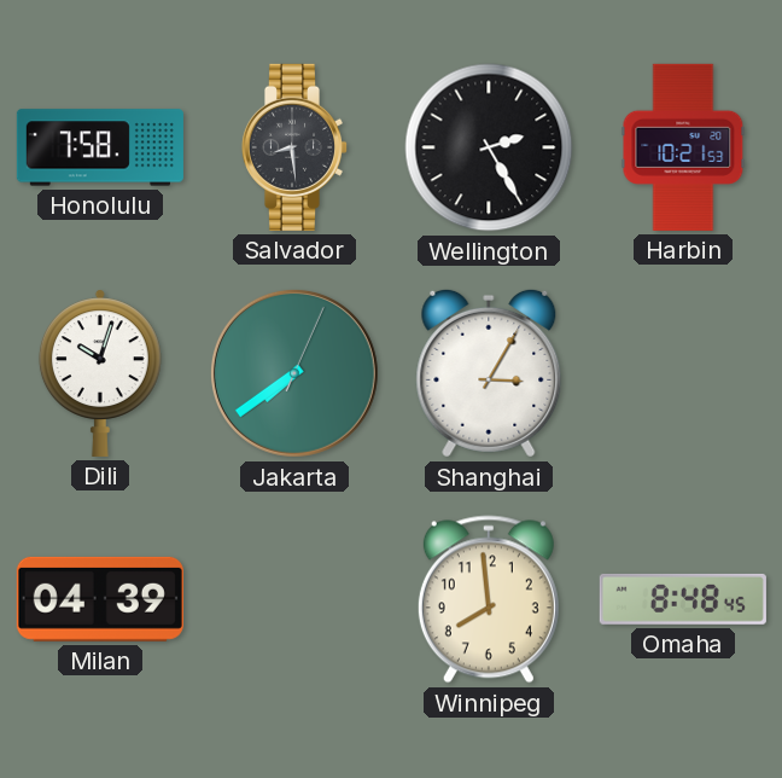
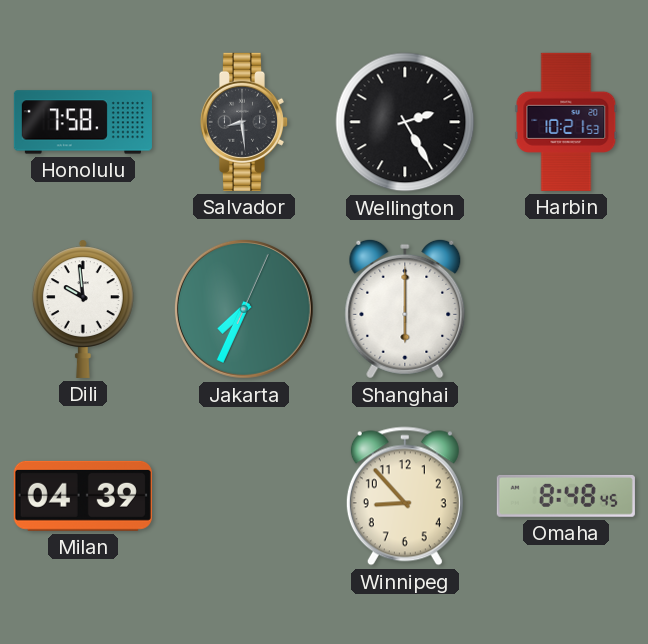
Dili: 10:03 -> 9:59
Jakarta: 7:39 -> 7:34
Shanghai: 3:05 -> 6:00
Winnipeg: 7:59 -> 8:53
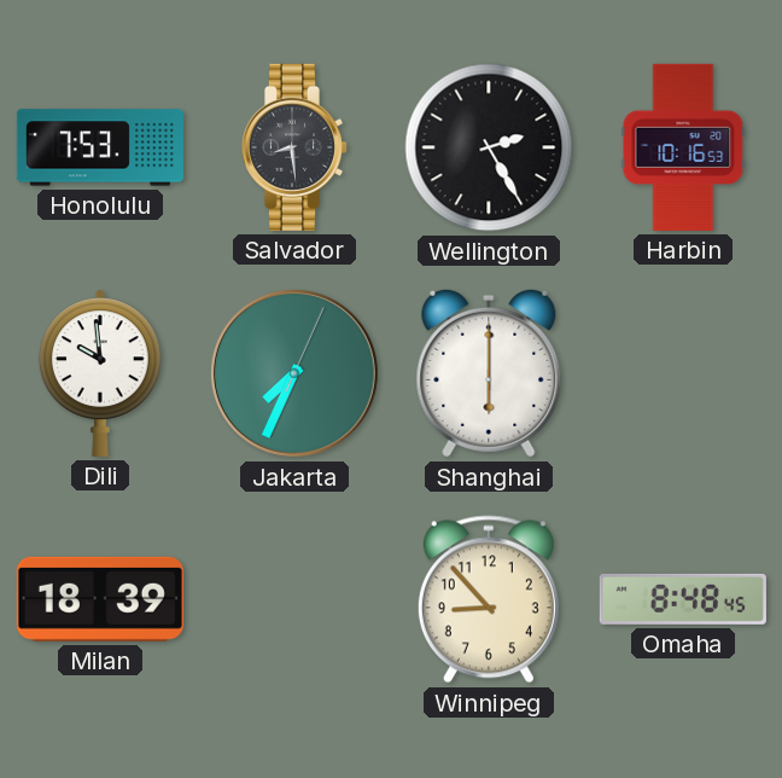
Honolulu: 7:58 -> 7:53
Harbin: 10:21 -> 10:16
Milan: 04:39 -> 18:39
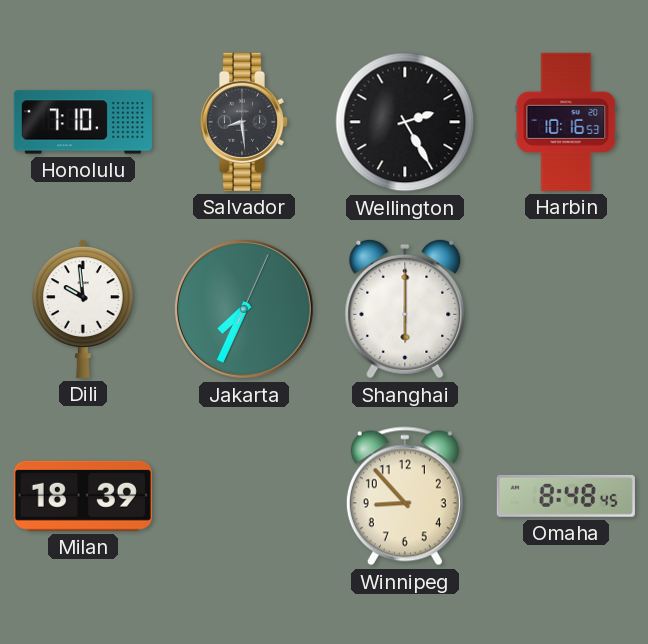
Honolulu: 7:53 -> 7:10
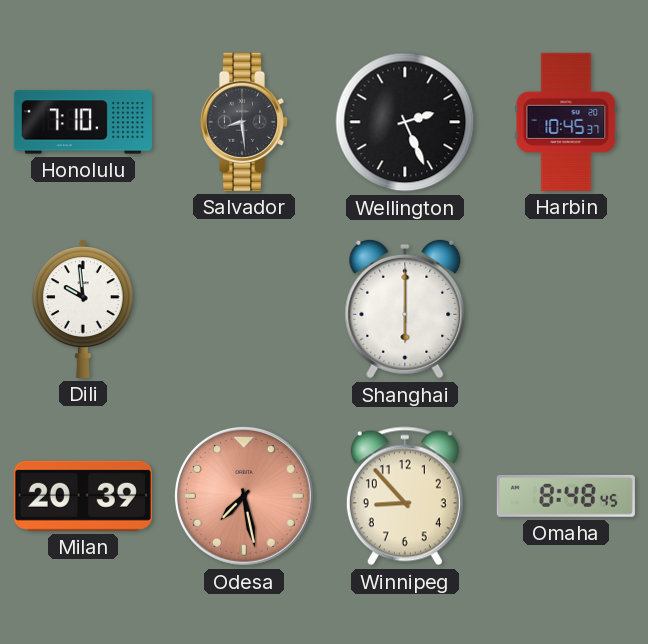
Wellington: 2:25 -> 2:26
Harbin: 10:16 -> 10:45
Jakarta: 7:34 -> none
Milan: 18:39 -> 20:39
Odesa: none -> 7:28
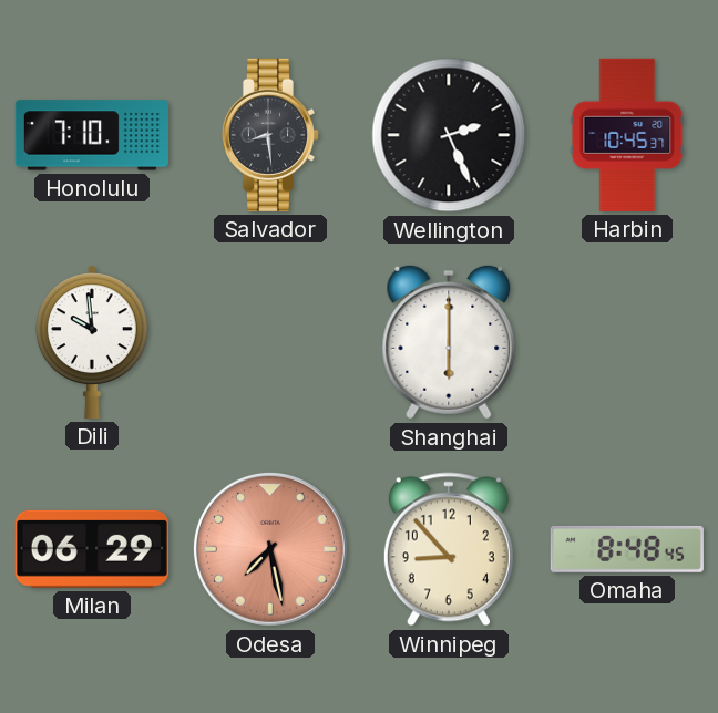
Milan: 20:39 -> 06:29
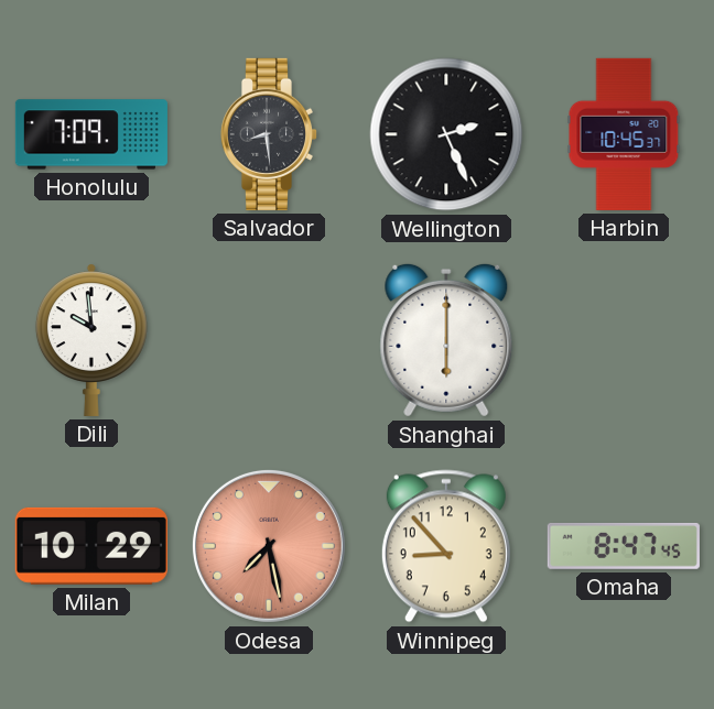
Honolulu: 7:10 -> 7:09
Milan: 06:29 -> 10:29
Omaha: 8:48 -> 8:47
